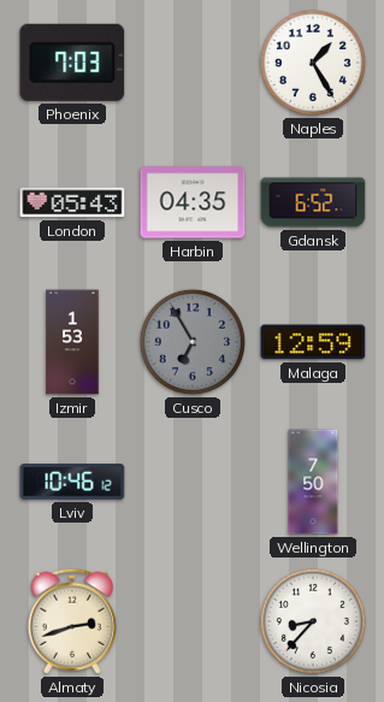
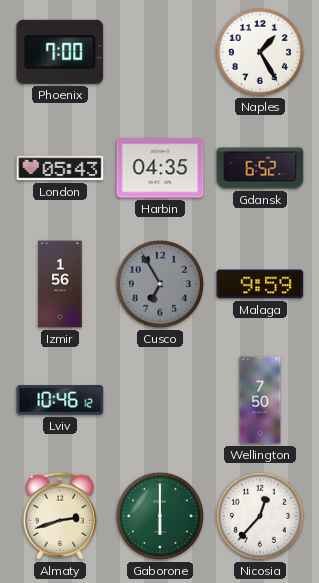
Phoenix: 7:03 -> 7:00
Izmir: 1:53 -> 1:56
Malaga: 12:59 -> 9:59
Gaborone: none -> 6:00
Nicosia: 8:37 -> 12:37
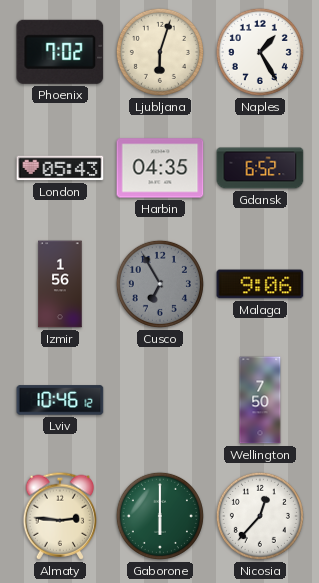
Phoenix: 7:00 -> 7:02
Ljubljana: none -> 6:03
Malaga: 9:59 -> 9:06
Almaty: 2:42 -> 2:46
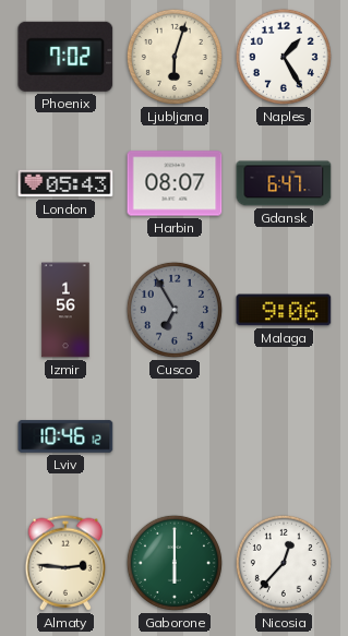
Harbin: 04:35 -> 08:07
Gdansk: 6:52 -> 6:47
Wellington: 7:50 -> none
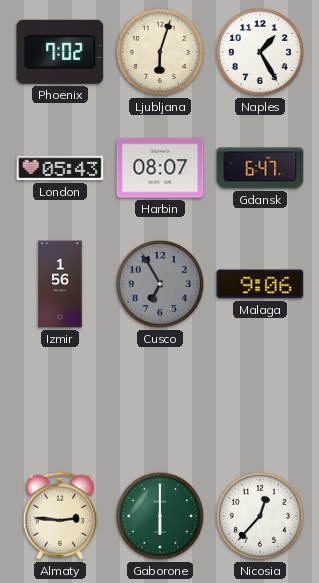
Lviv: 10:46 -> none
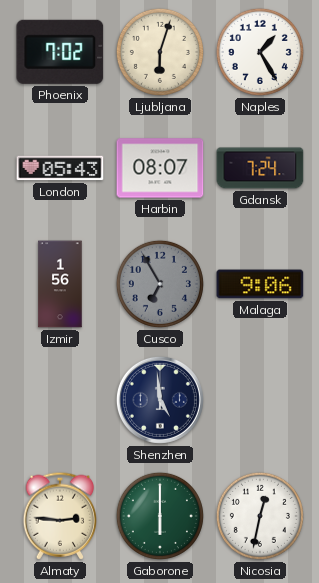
Gdansk: 6:47 -> 7:24
Shenzhen: none -> 4:59
Nicosia: 12:37 -> 12:32
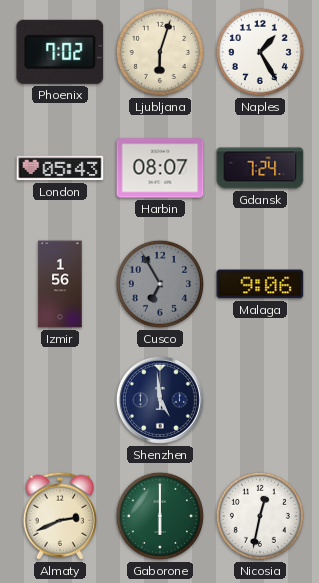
Almaty: 2:46 -> 2:41
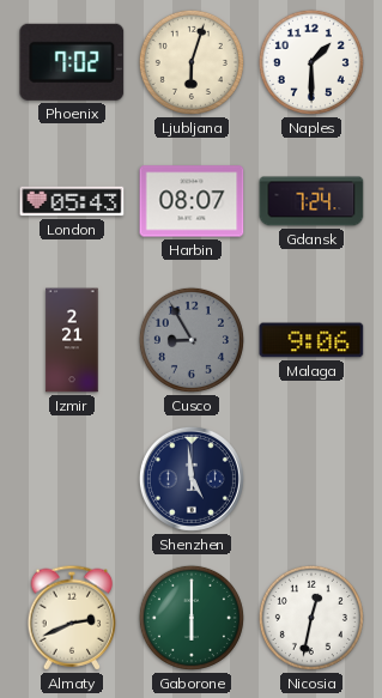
Naples: 1:25 -> 1:30
Izmir: 1:56 -> 2:21
Cusco: 6:55 -> 8:55
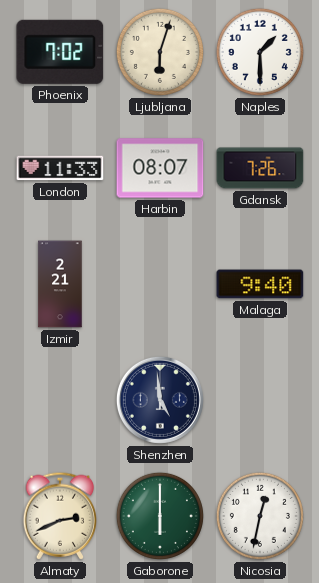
London: 05:43 -> 11:33
Gdansk: 7:24 -> 7:26
Cusco: 8:55 -> none
Malaga: 9:06 -> 9:40
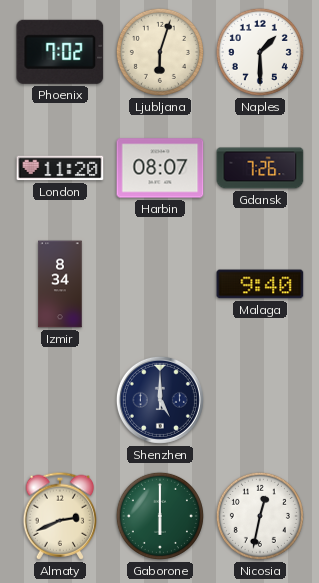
London: 11:33 -> 11:20
Izmir: 2:21 -> 8:34
Shenzhen: 4:59 -> 5:00
